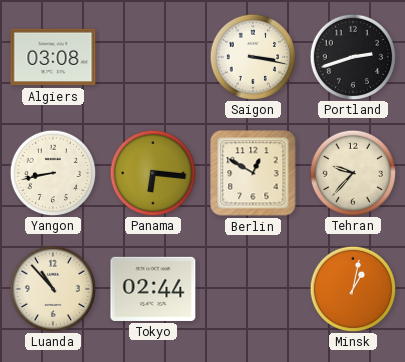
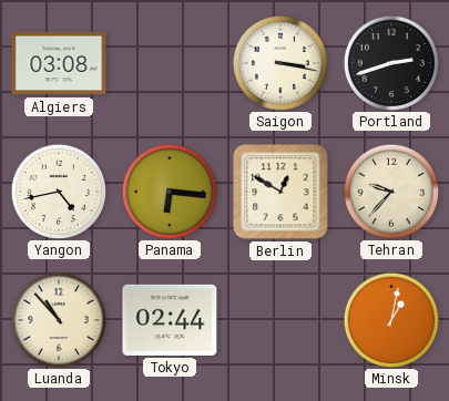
Yangon: 8:43 -> 4:43
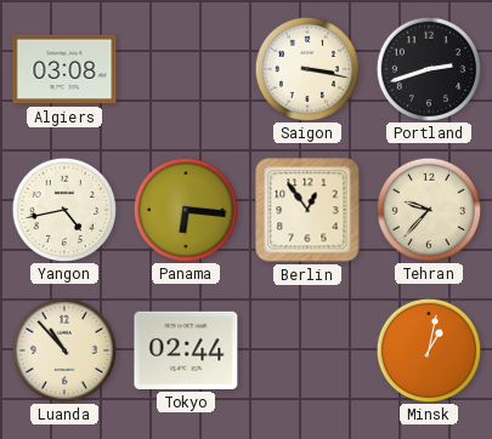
Berlin: 12:50 -> 12:54
